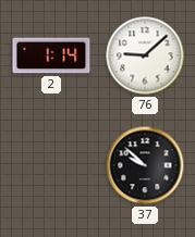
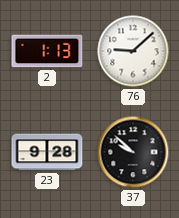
2: 1:14 -> 1:13
23: none -> 9:28
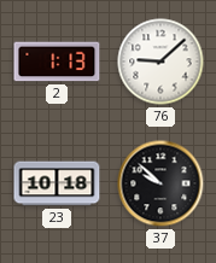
23: 9:28 -> 10:18
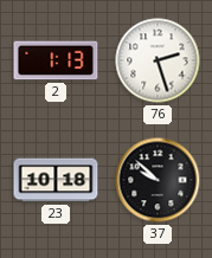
76: 9:08 -> 2:27
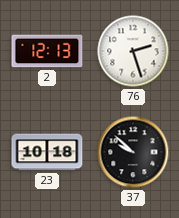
2: 1:13 -> 12:13
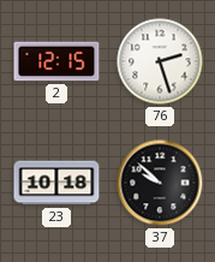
2: 12:13 -> 12:15
